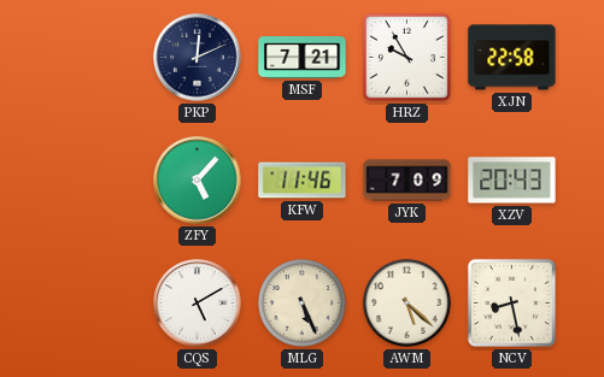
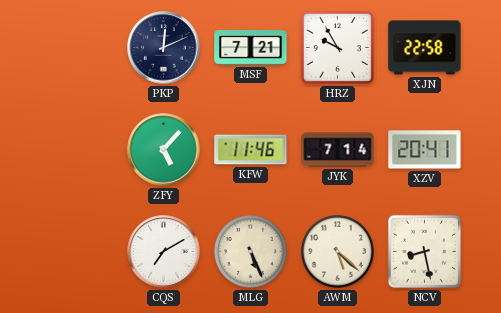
JYK: 7:09 -> 7:14
XZV: 20:43 -> 20:41
CQS: 5:10 -> 7:10
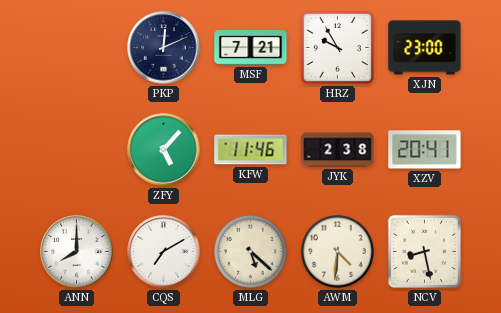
XJN: 22:58 -> 23:00
JYK: 7:14 -> 2:38
ANN: none -> 8:00
MLG: 5:26 -> 5:22
AWM: 5:22 -> 4:31
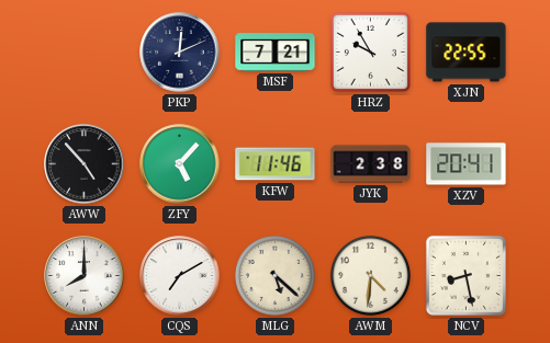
XJN: 23:00 -> 22:55
AWW: none -> 4:53
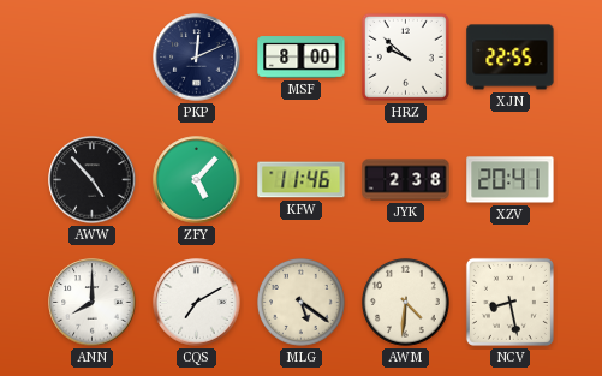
MSF: 7:21 -> 8:00
HRZ: 9:55 -> 9:52
MLG: 5:22 -> 5:21
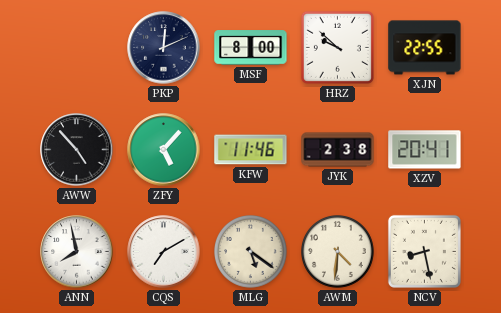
ANN: 8:00 -> 7:58
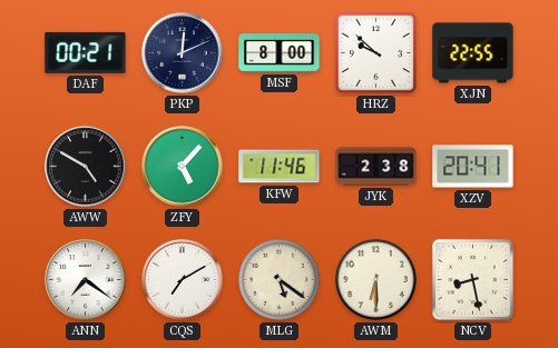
DAF: none -> 00:21
AWW: 4:53 -> 4:50
ANN: 7:58 -> 7:21
AWM: 4:31 -> 6:30
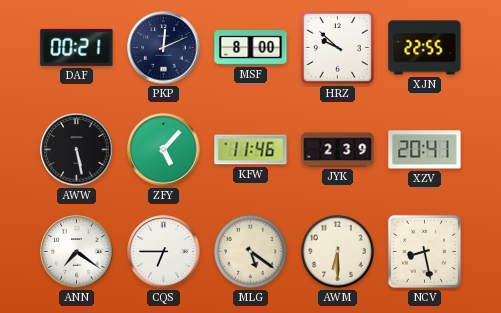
AWW: 4:50 -> 5:28
JYK: 2:38 -> 2:39
CQS: 7:10 -> 6:45
